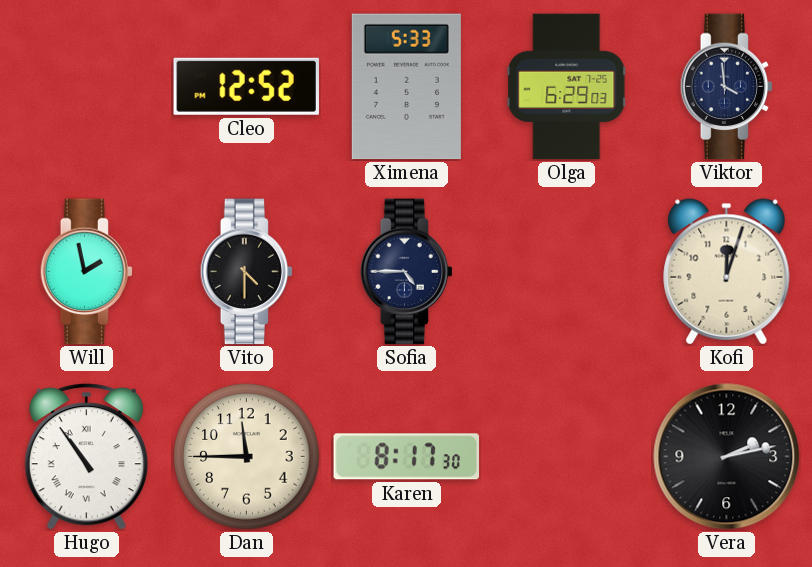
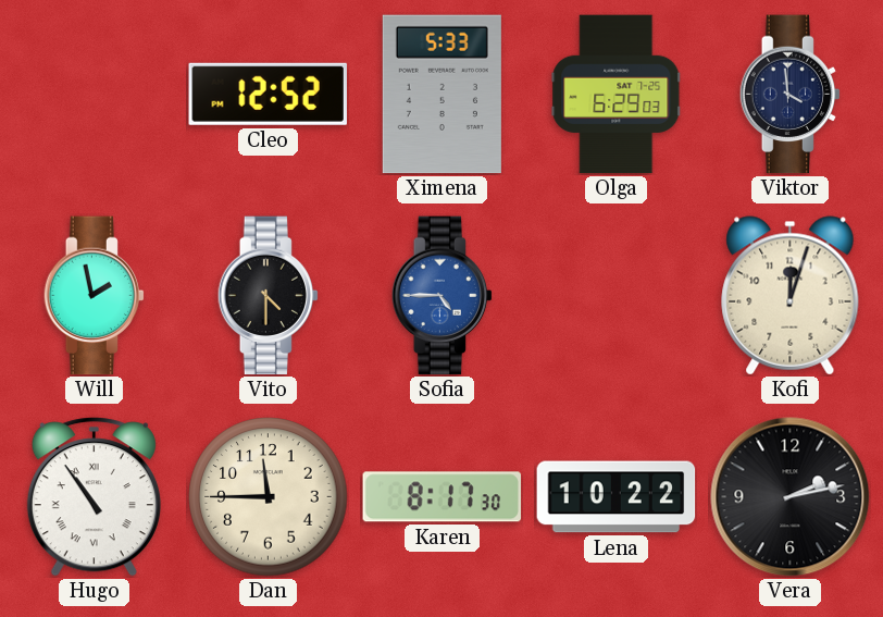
Sofia dial: navy -> blue
Lena: none -> 10:22
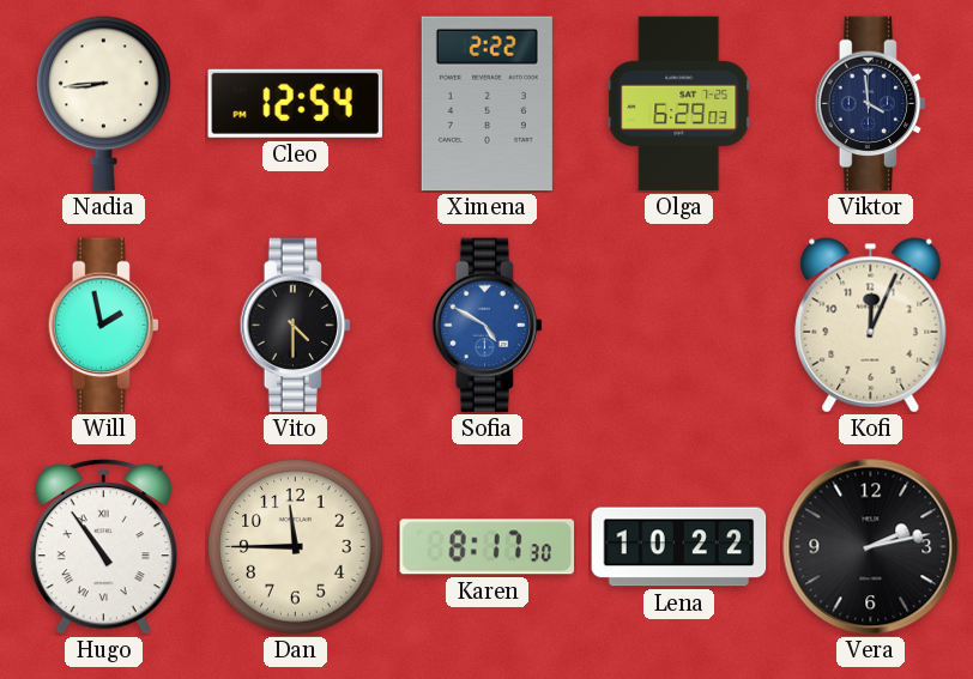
Nadia: none -> 8:44
Cleo: 12:52 -> 12:54
Ximena: 5:33 -> 2:22
Sofia: 4:45 -> 4:50
Kofi: 12:03 -> 12:04
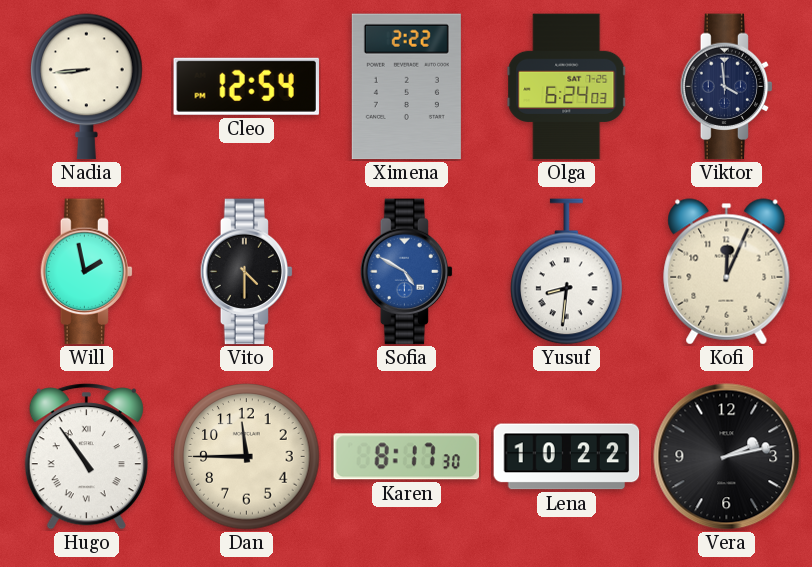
Olga: 6:29 -> 6:24
Yusuf: none -> 8:31
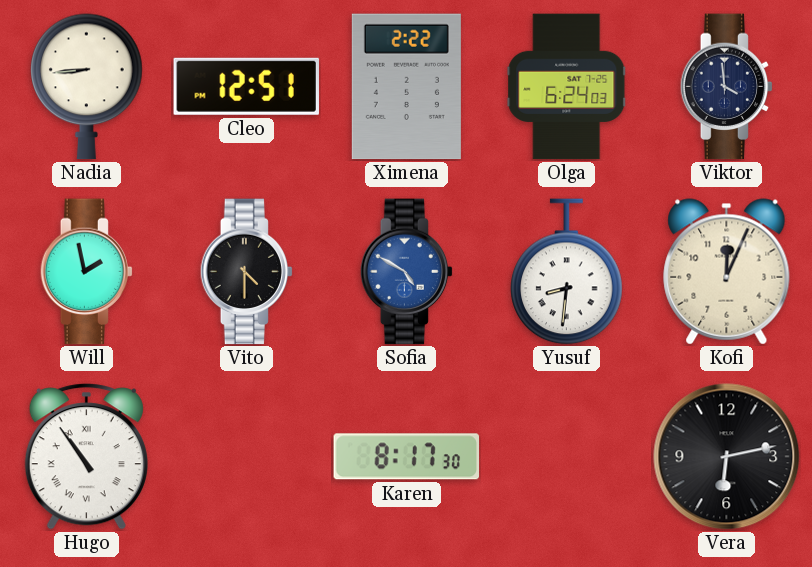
Cleo: 12:54 -> 12:51
Dan: 11:45 -> none
Lena: 10:22 -> none
Vera: 2:13 -> 6:13
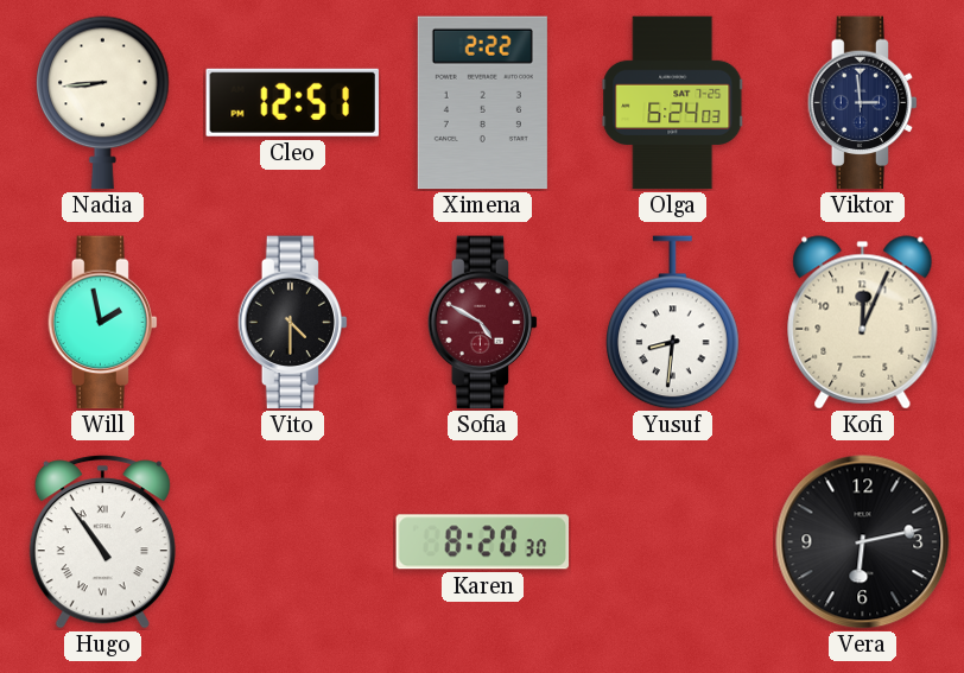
Viktor: 3:59 -> 2:59
Sofia dial: blue -> burgundy
Karen: 8:17 -> 8:20
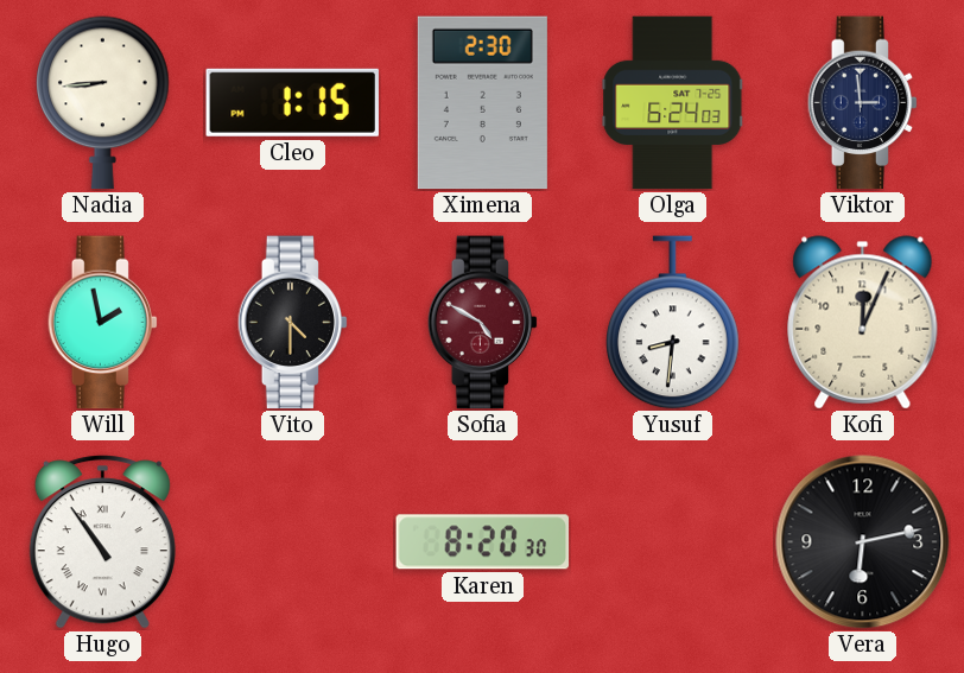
Cleo: 12:51 -> 1:15
Ximena: 2:22 -> 2:30
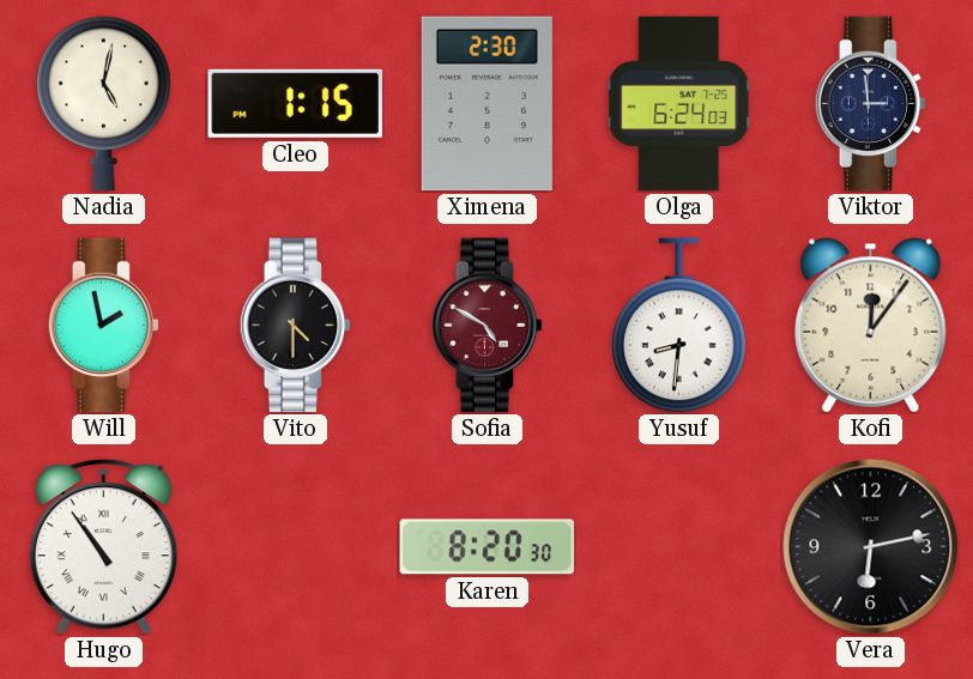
Nadia: 8:44 -> 5:02
Kofi: 12:04 -> 12:06
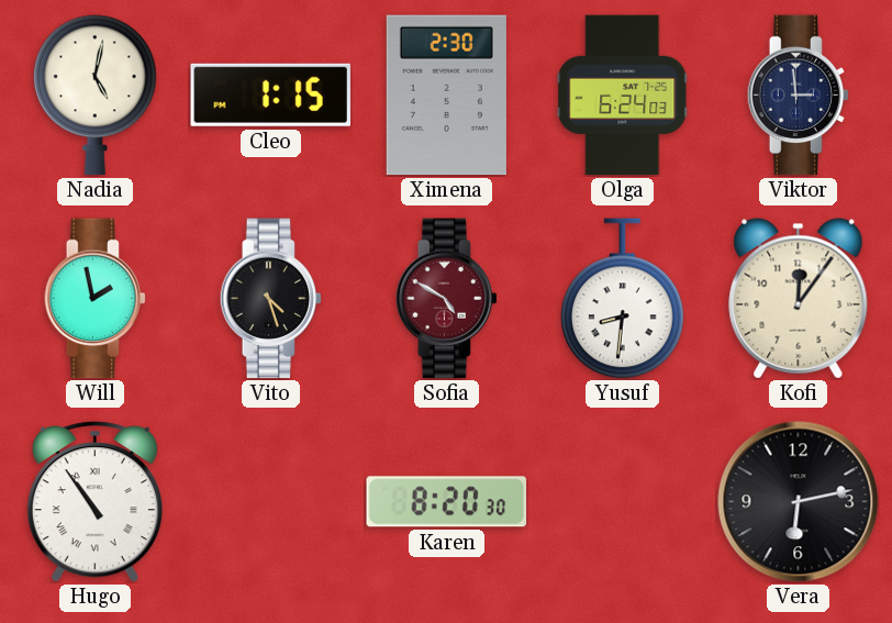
Vito: 4:30 -> 4:27
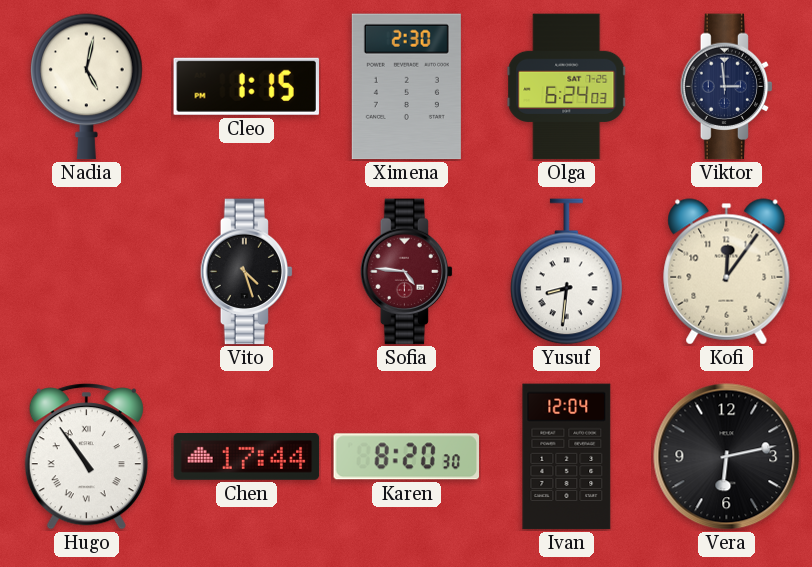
Will: 1:58 -> none
Sofia: 4:50 -> 4:46
Chen: none -> 17:44
Ivan: none -> 12:04
